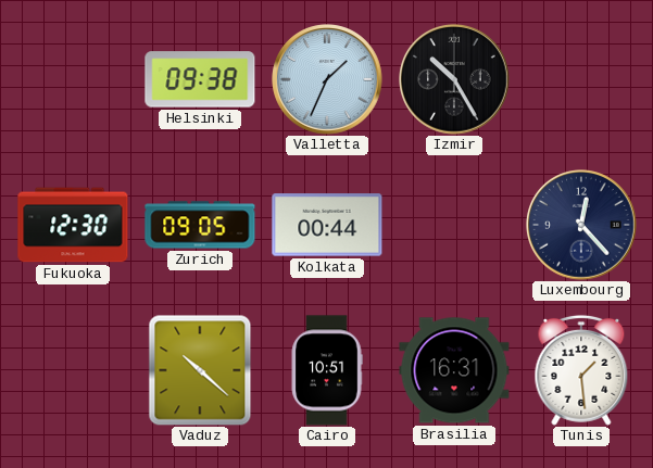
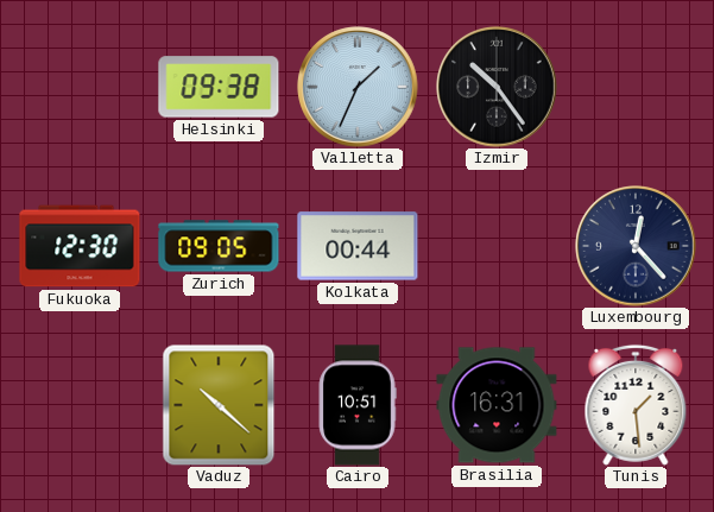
Izmir: 10:25 -> 10:24
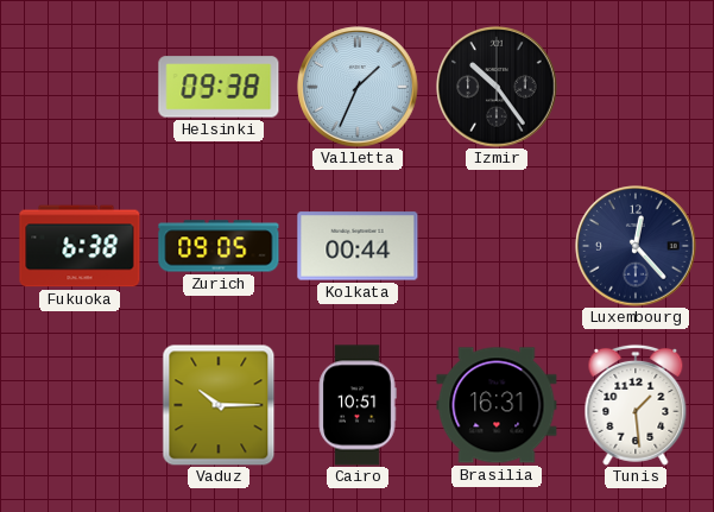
Fukuoka: 12:30 -> 6:38
Vaduz: 10:22 -> 10:15
